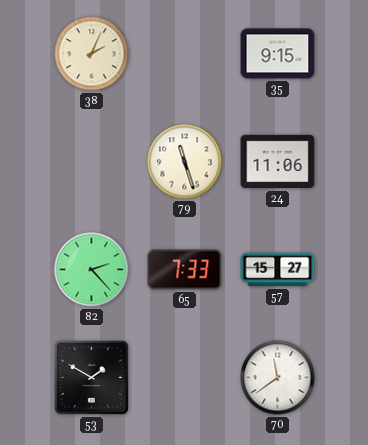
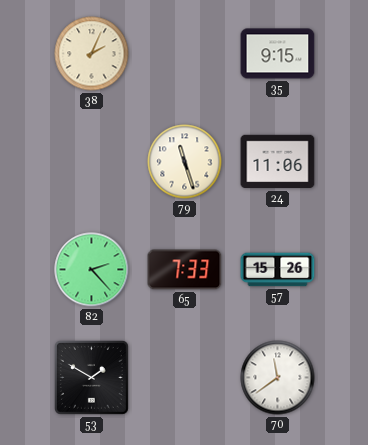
57: 15:27 -> 15:26
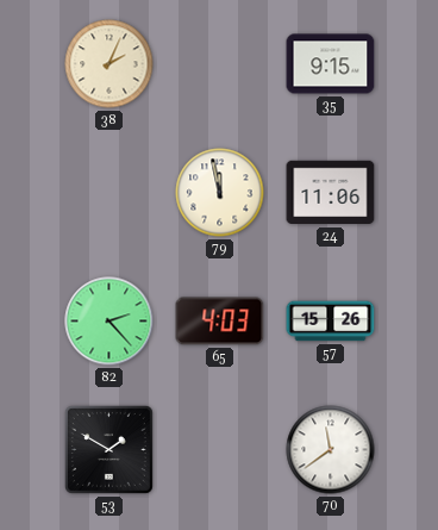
79: 11:27 -> 11:58
65: 7:33 -> 4:03
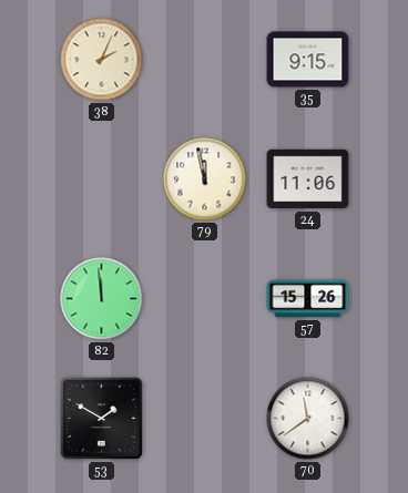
82: 2:23 -> 11:59
65: 4:03 -> none
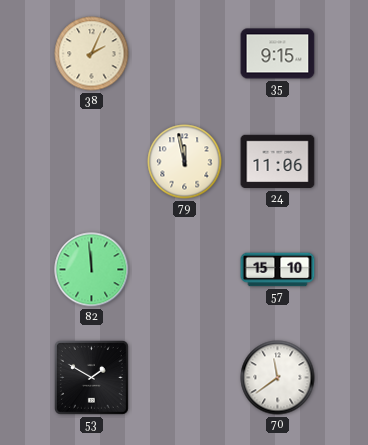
57: 15:26 -> 15:10
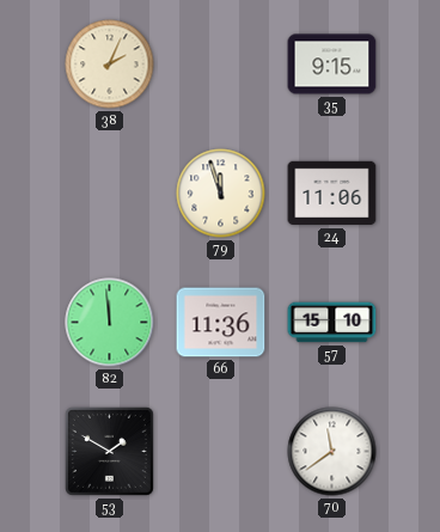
79: 11:58 -> 11:57
66: none -> 11:36
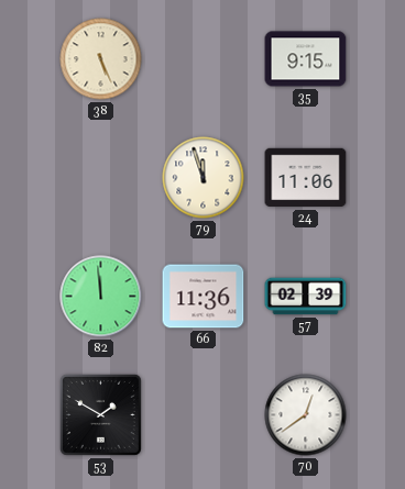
38: 2:04 -> 5:26
57: 15:10 -> 02:39
70: 11:39 -> 12:39
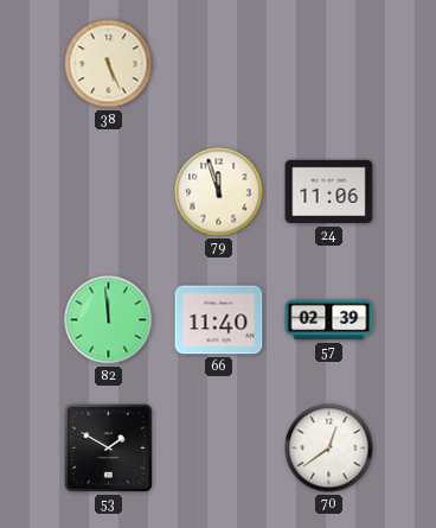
35: 9:15 -> none
66: 11:36 -> 11:40
